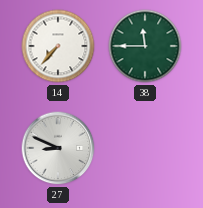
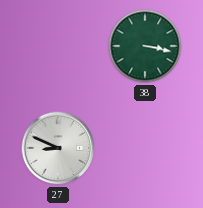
14: 7:37 -> none
38: 11:45 -> 3:17
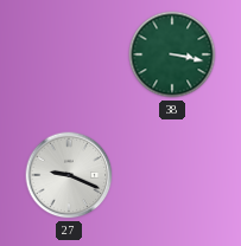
27: 8:49 -> 9:19
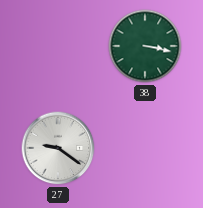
27: 9:19 -> 9:21
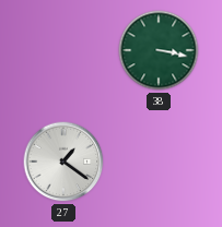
27: 9:21 -> 1:21
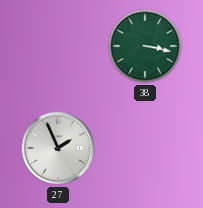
27: 1:21 -> 1:56
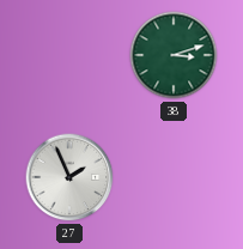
38: 3:17 -> 3:12
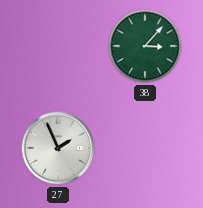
38: 3:12 -> 3:07
